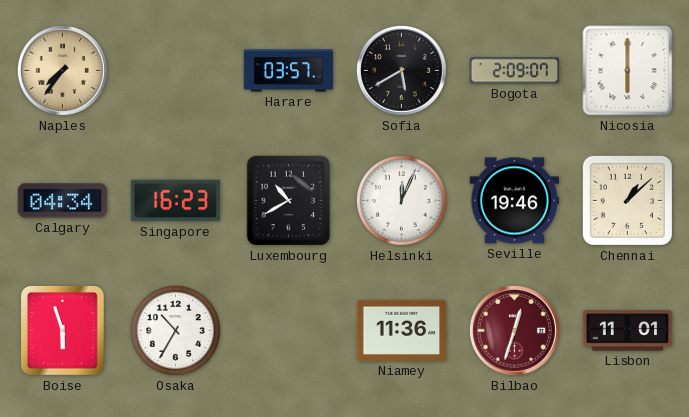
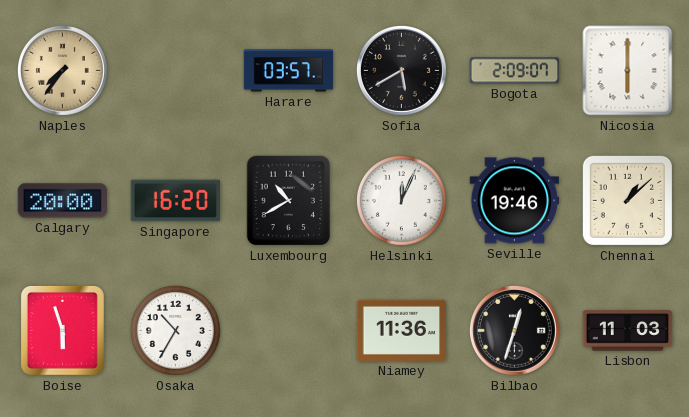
Calgary: 04:34 -> 20:00
Singapore: 16:23 -> 16:20
Bilbao dial: burgundy -> black
Lisbon: 11:01 -> 11:03
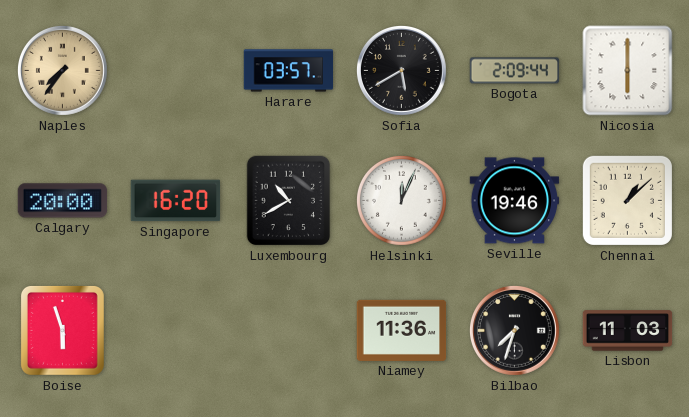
Bogota: 2:09:07 -> 2:09:44
Osaka: 10:35 -> none
Bilbao: 12:33 -> 7:33
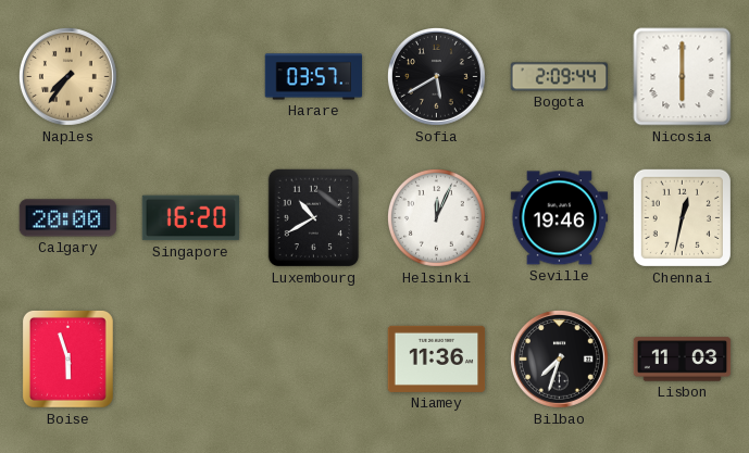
Chennai: 1:08 -> 12:32
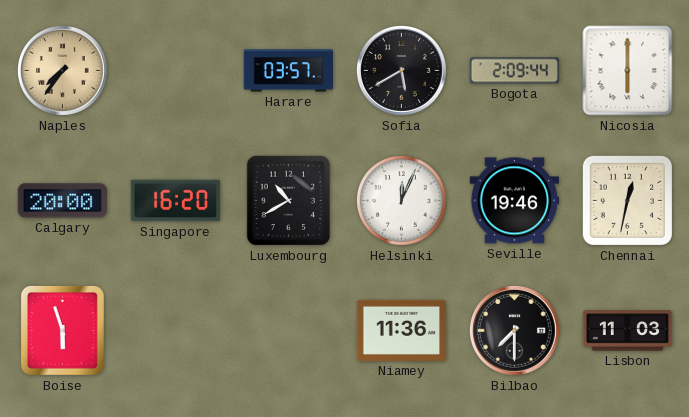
Bilbao: 7:33 -> 7:30
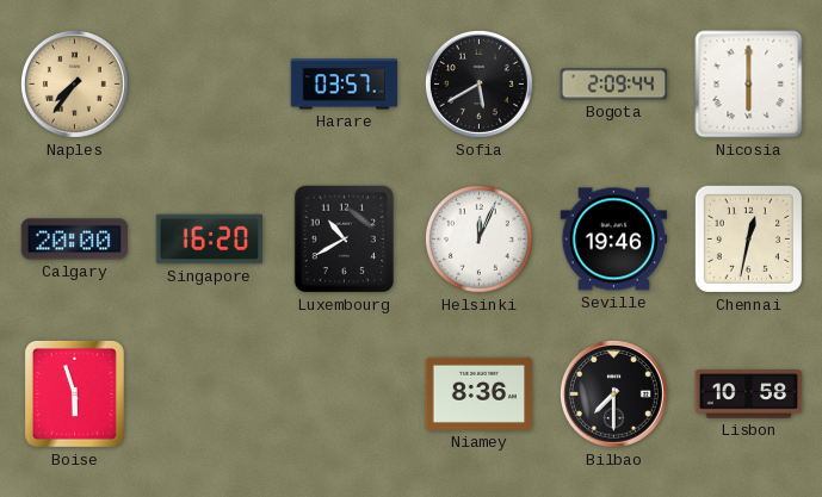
Niamey: 11:36 -> 8:36
Lisbon: 11:03 -> 10:58
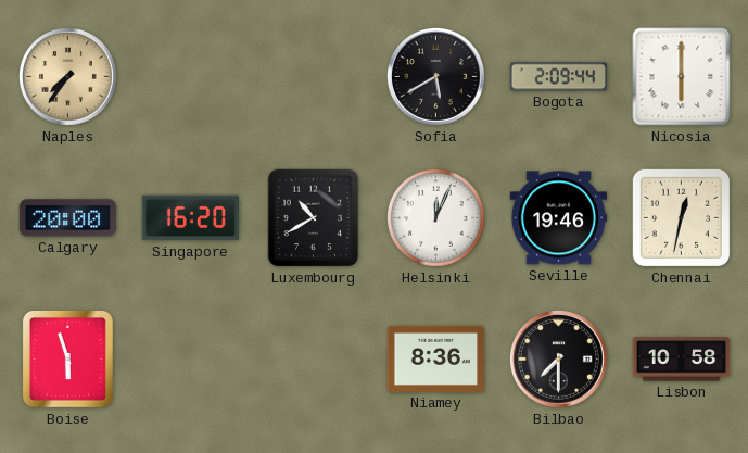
Harare: 03:57 -> none
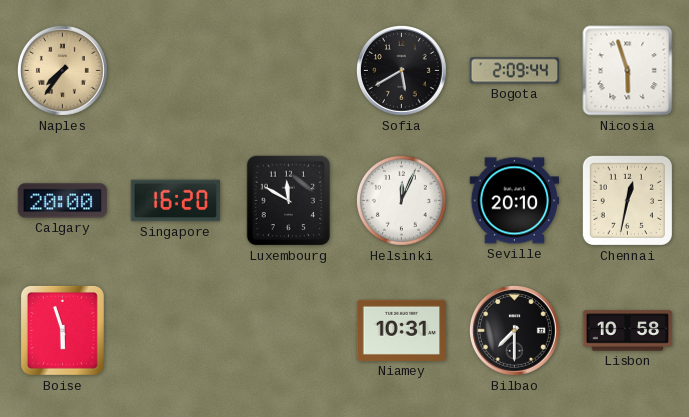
Nicosia: 6:00 -> 5:57
Luxembourg: 10:40 -> 11:50
Seville: 19:46 -> 20:10
Niamey: 8:36 -> 10:31
